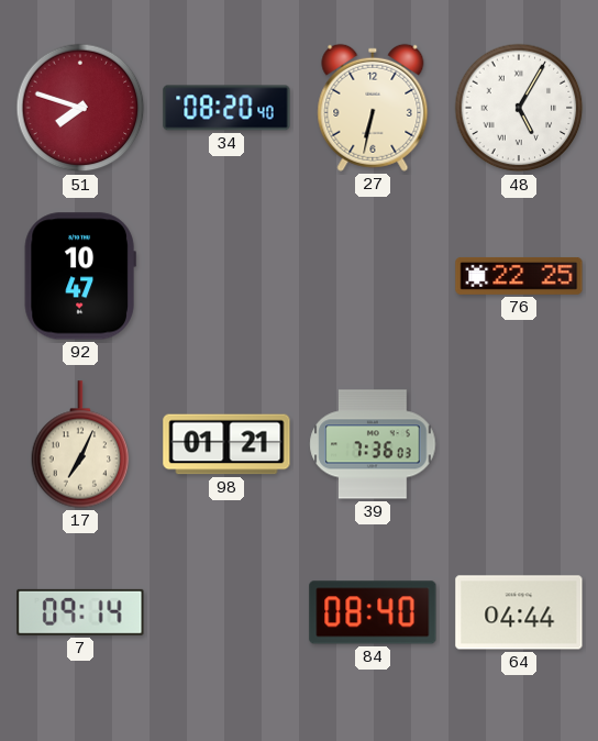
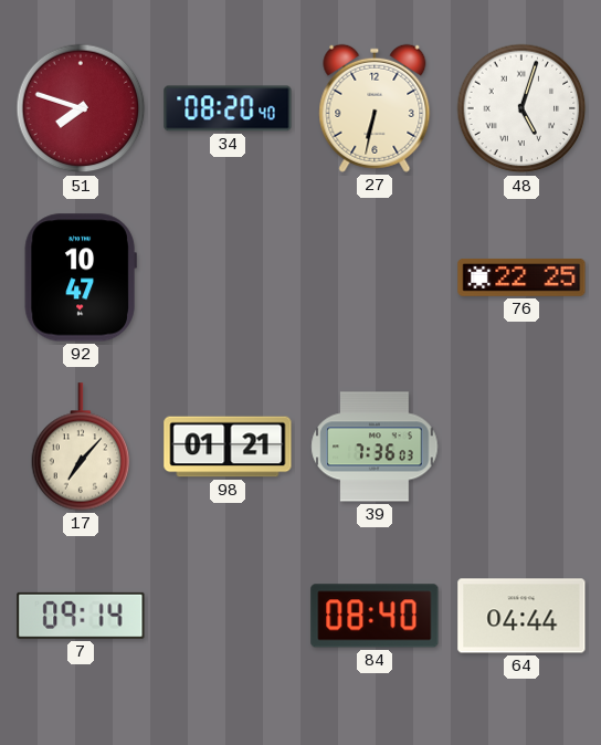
48: 5:05 -> 5:03
17: 7:04 -> 7:07
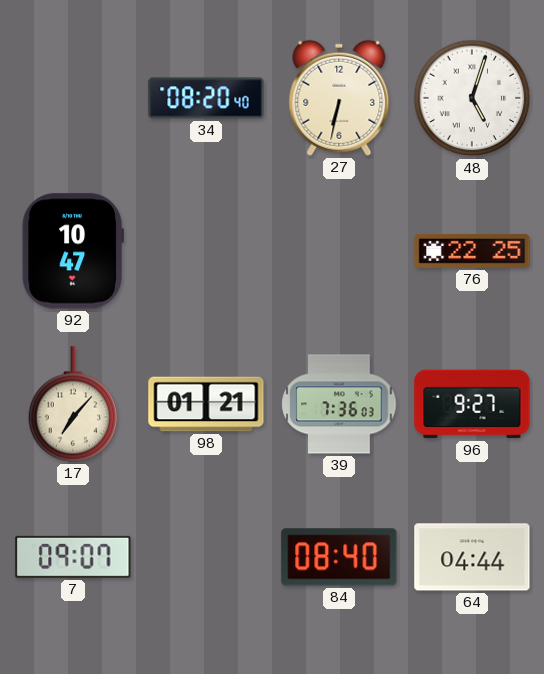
51: 7:48 -> none
96: none -> 9:27
7: 09:14 -> 09:07
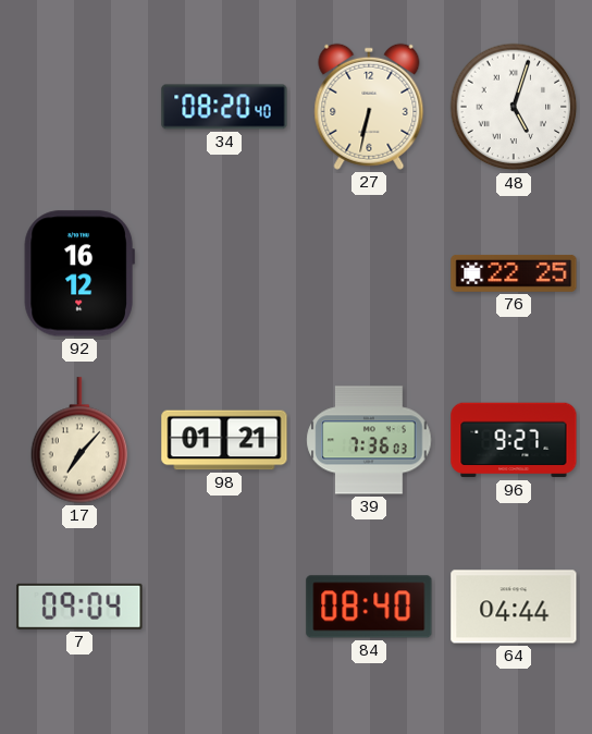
92: 10:47 -> 16:12
7: 09:07 -> 09:04
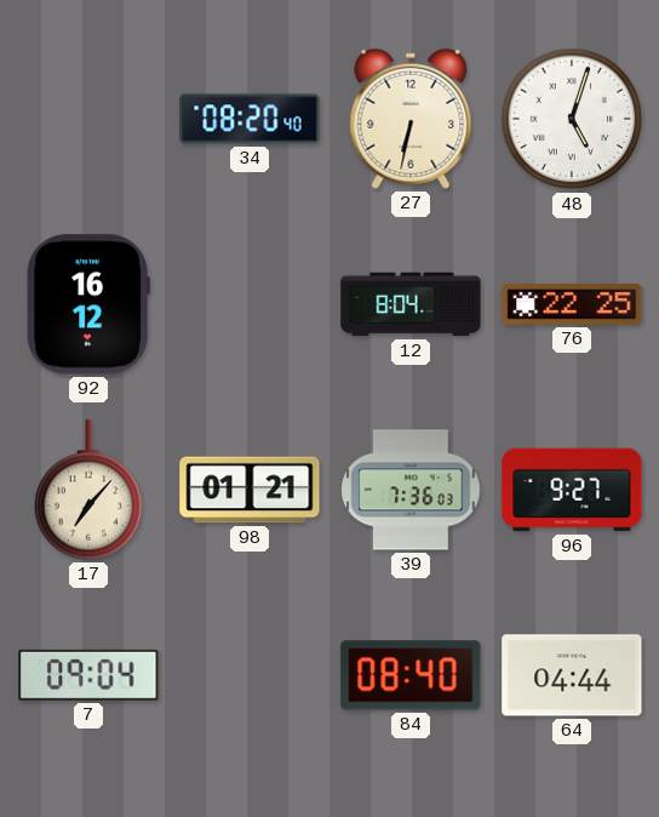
12: none -> 8:04
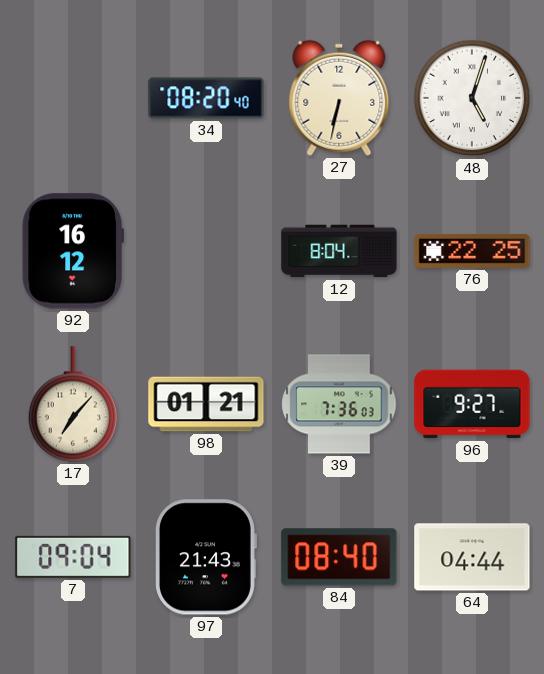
97: none -> 21:43
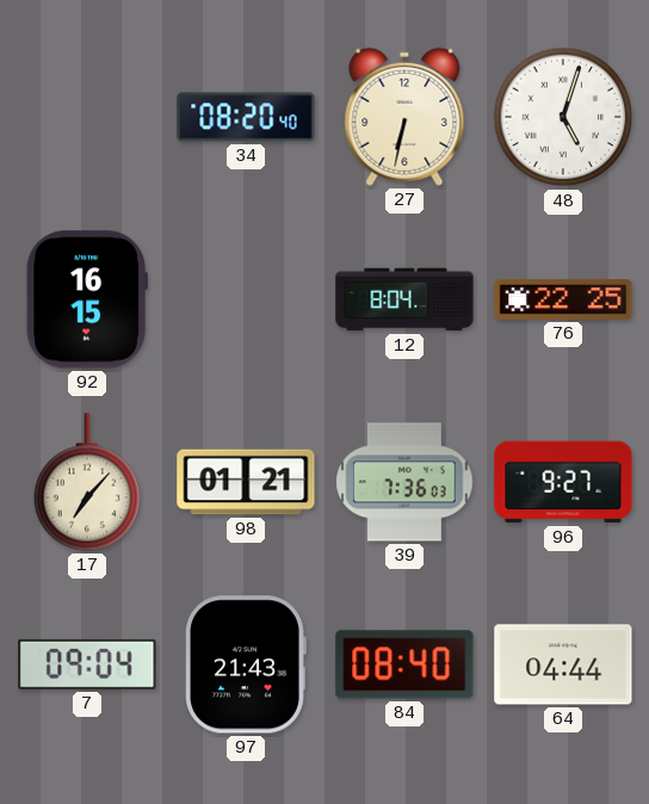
92: 16:12 -> 16:15
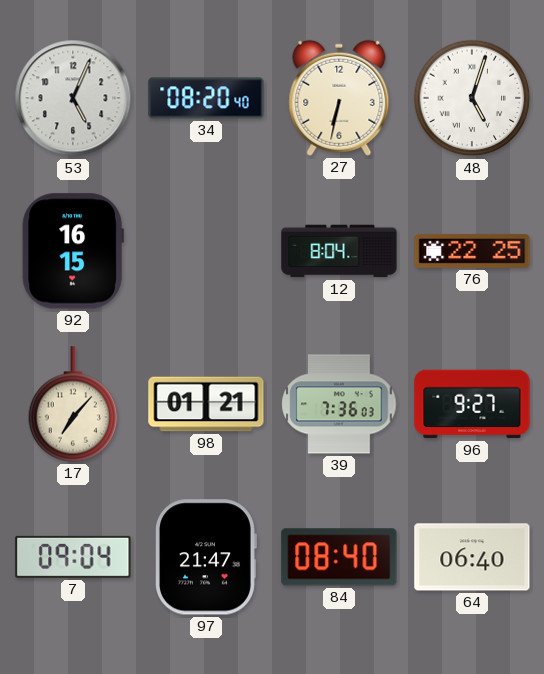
53: none -> 5:04
97: 21:43 -> 21:47
64: 04:44 -> 06:40
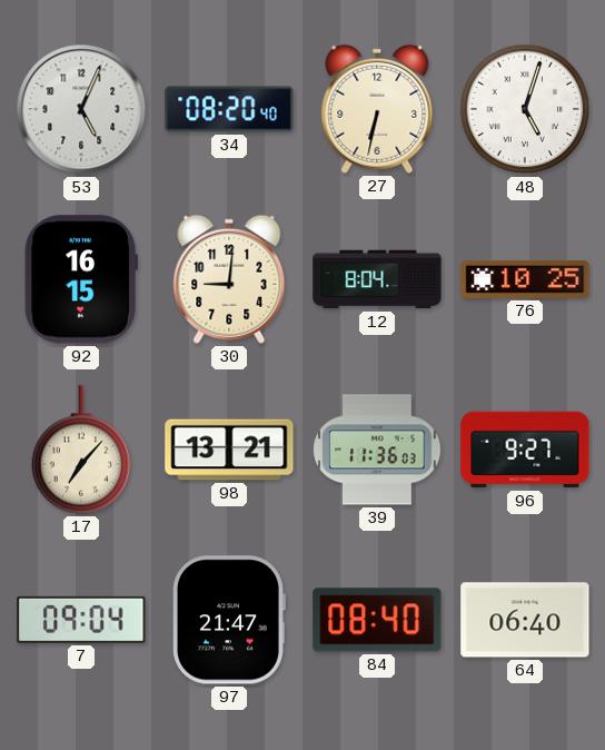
30: none -> 9:01
76: 22:25 -> 10:25
98: 01:21 -> 13:21
39: 7:36 -> 11:36
